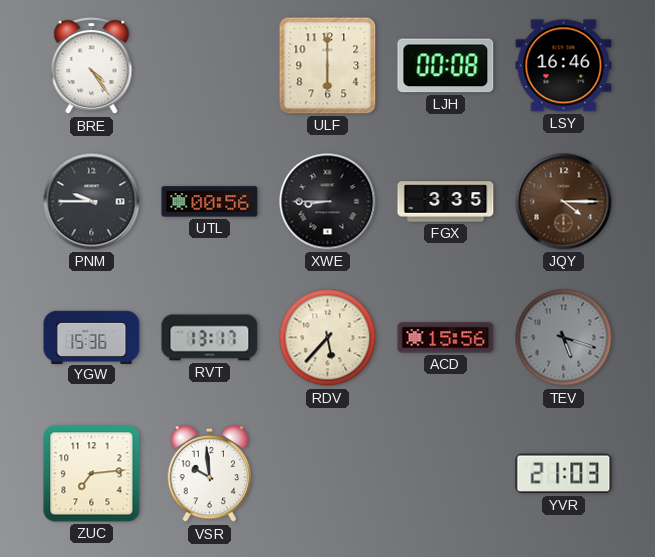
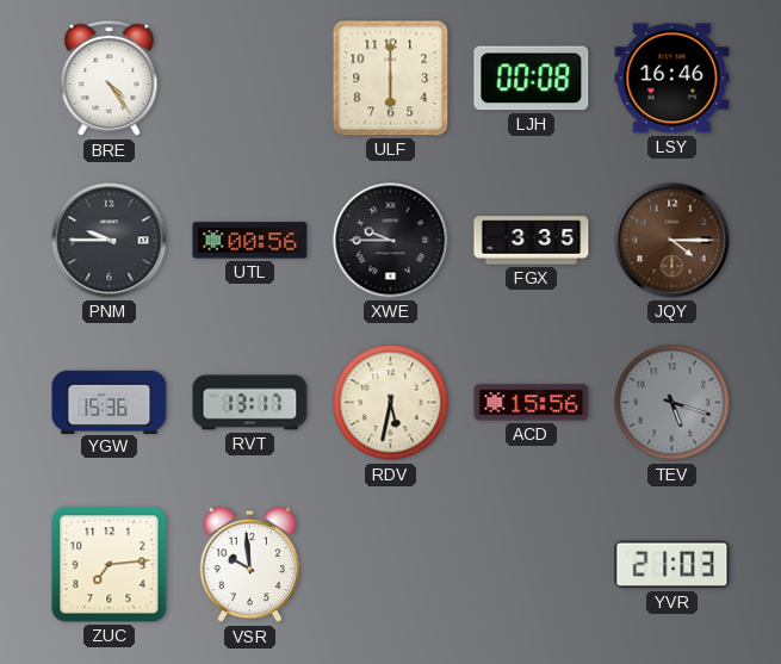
XWE: 8:45 -> 9:45
RDV: 5:37 -> 5:32
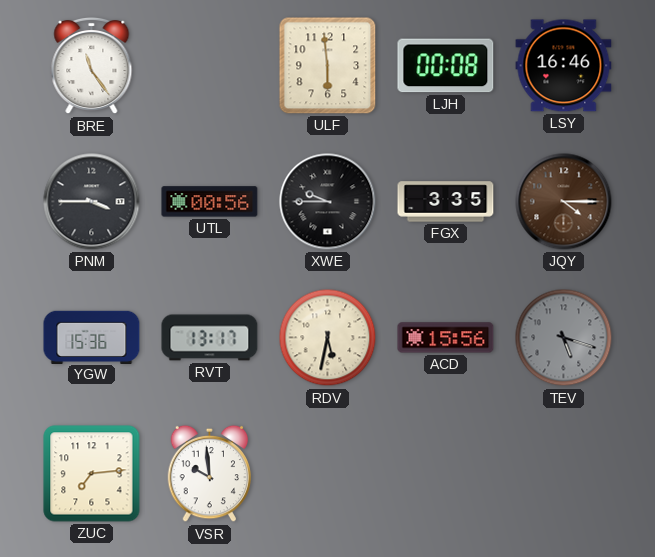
BRE: 4:24 -> 11:24
ULF: 6:00 -> 5:59
PNM: 9:45 -> 3:45
YVR: 21:03 -> none
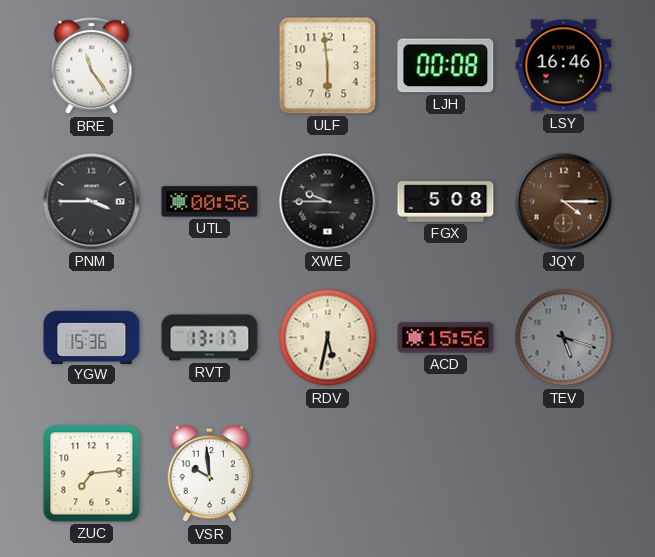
FGX: 3:35 -> 5:08
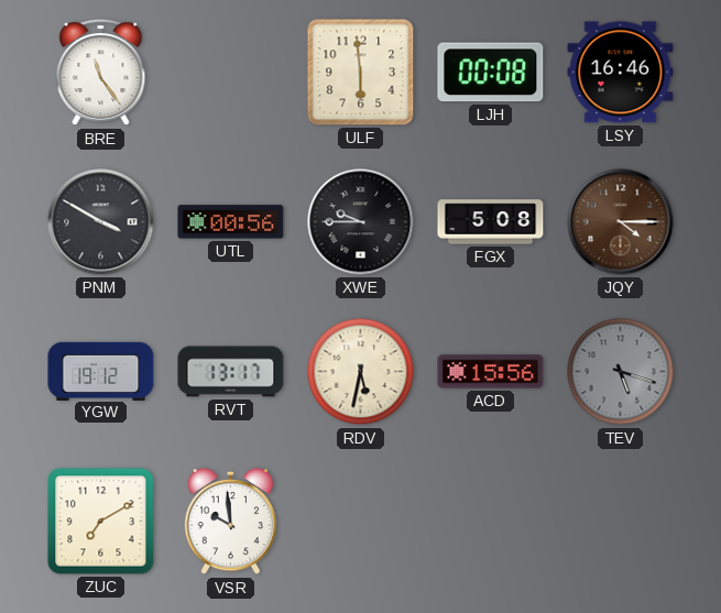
PNM: 3:45 -> 3:50
YGW: 15:36 -> 19:12
ZUC: 7:14 -> 7:10
